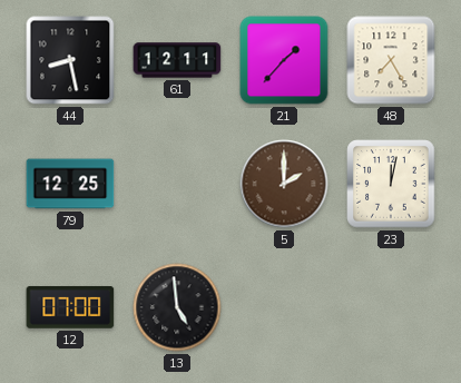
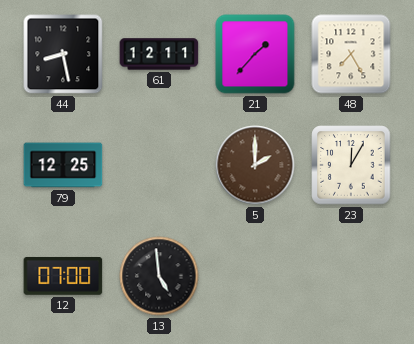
23: 12:02 -> 12:05
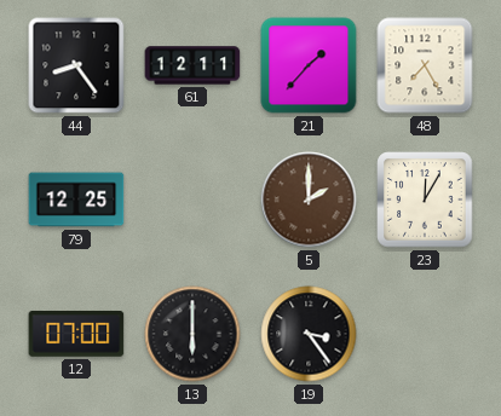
44: 8:28 -> 8:24
13: 4:59 -> 6:00
19: none -> 3:24
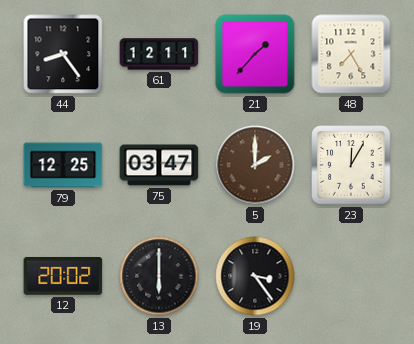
75: none -> 03:47
12: 07:00 -> 20:02
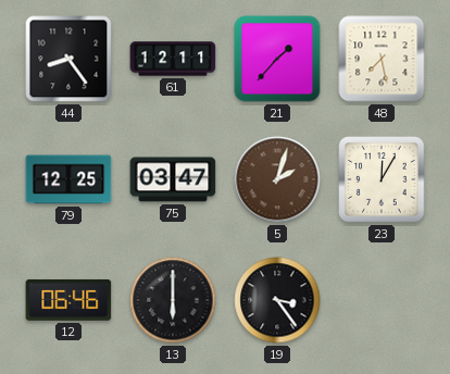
48: 7:25 -> 7:28
5: 2:00 -> 2:03
12: 20:02 -> 06:46
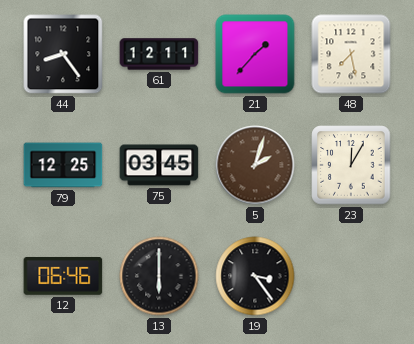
75: 03:47 -> 03:45
